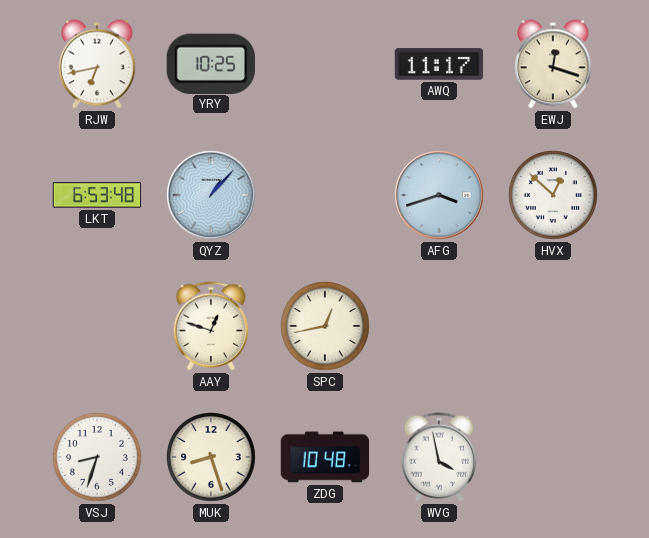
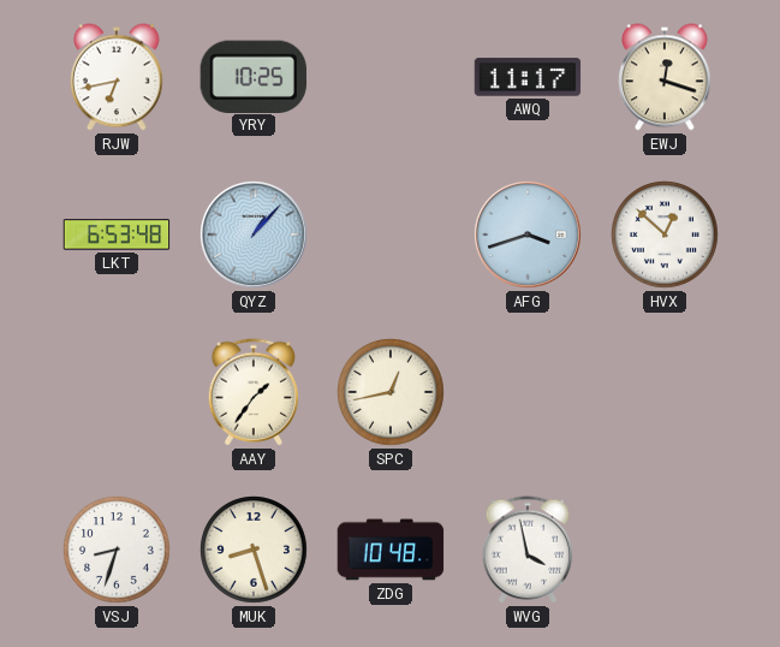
AAY: 12:48 -> 1:36
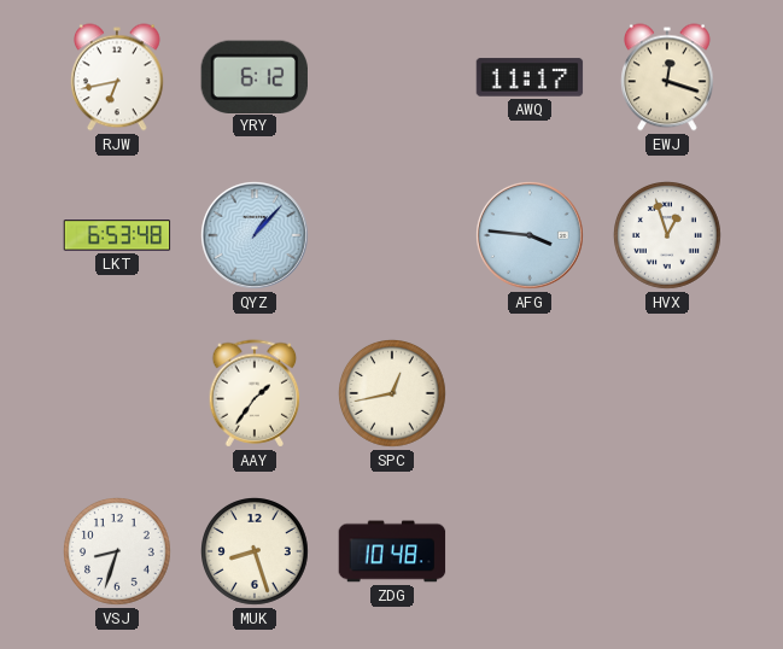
YRY: 10:25 -> 6:12
AFG: 3:42 -> 3:46
HVX: 12:52 -> 12:57
WVG: 3:58 -> none
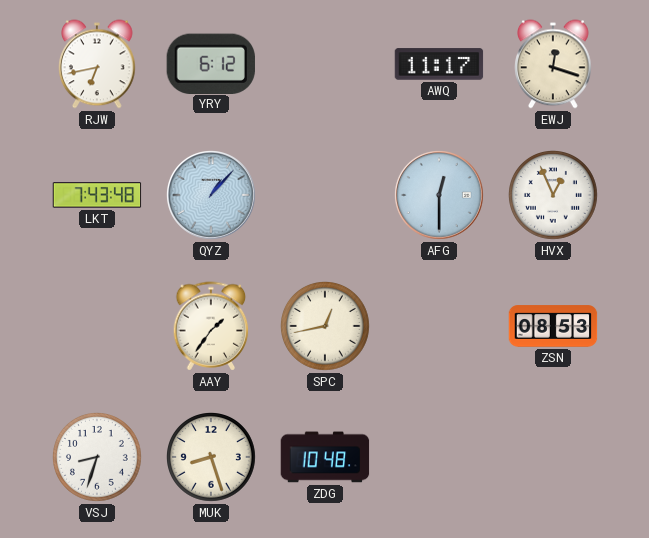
LKT: 6:53 -> 7:43
AFG: 3:46 -> 12:30
HVX: 12:57 -> 12:56
ZSN: none -> 08:53
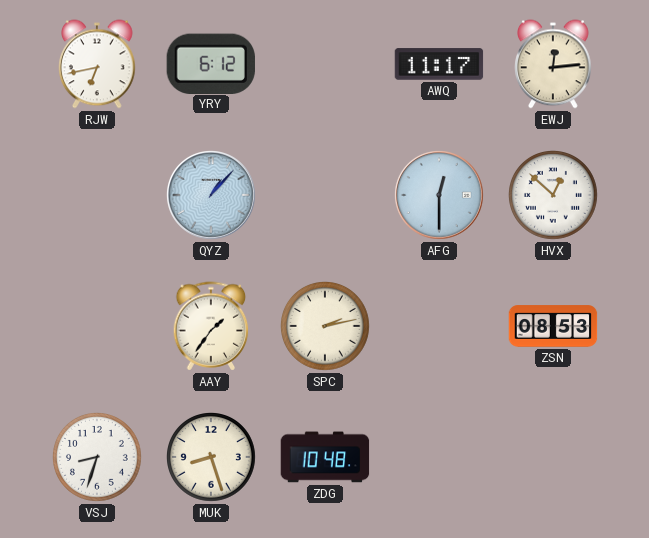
EWJ: 12:18 -> 12:14
LKT: 7:43 -> none
HVX: 12:56 -> 12:52
SPC: 12:43 -> 2:13
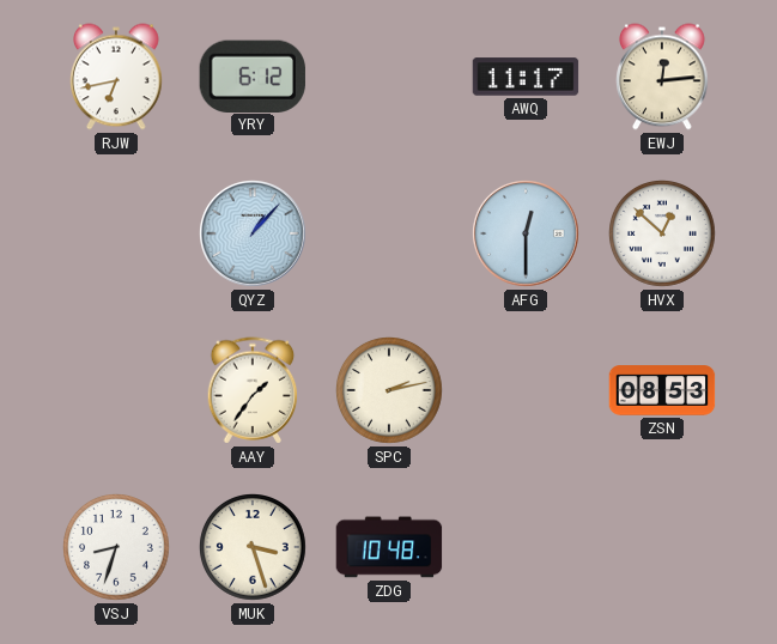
MUK: 8:27 -> 3:27
